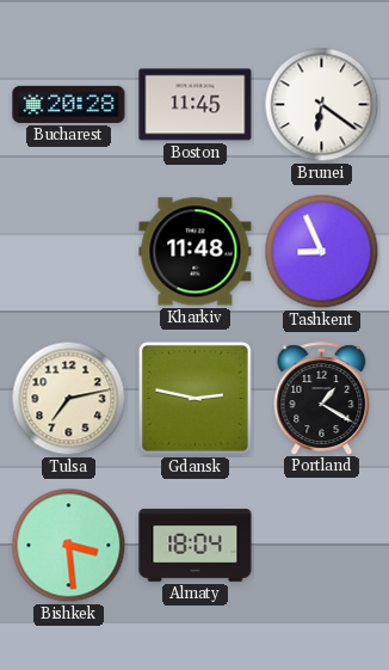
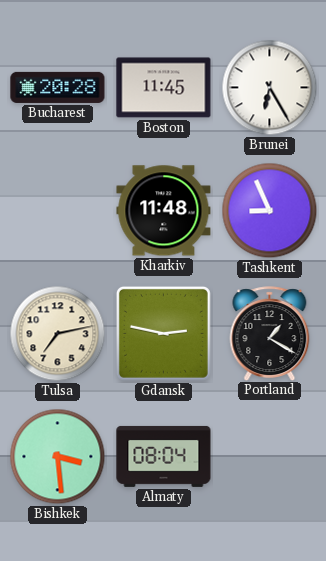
Brunei: 6:21 -> 6:25
Almaty: 18:04 -> 08:04
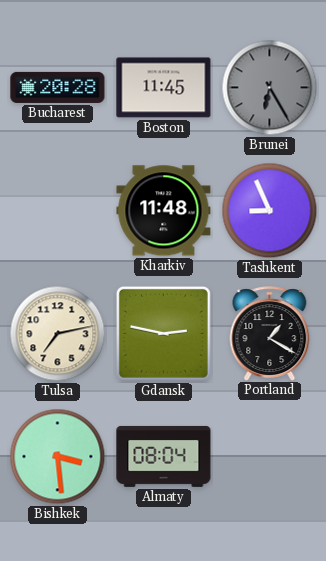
Brunei dial: white -> grey
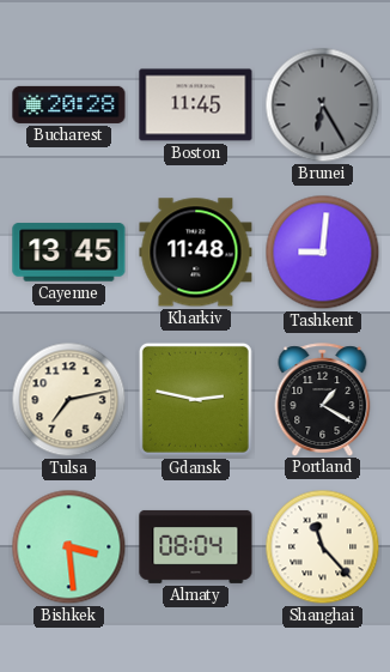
Cayenne: none -> 13:45
Tashkent: 8:56 -> 9:01
Shanghai: none -> 11:23
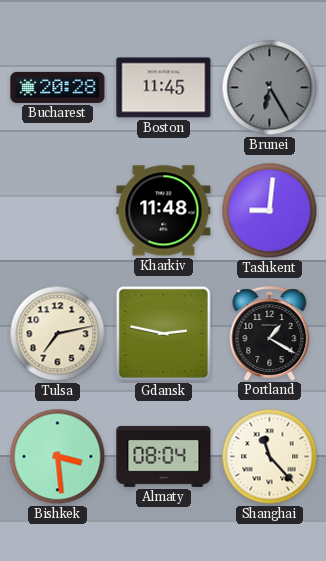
Cayenne: 13:45 -> none
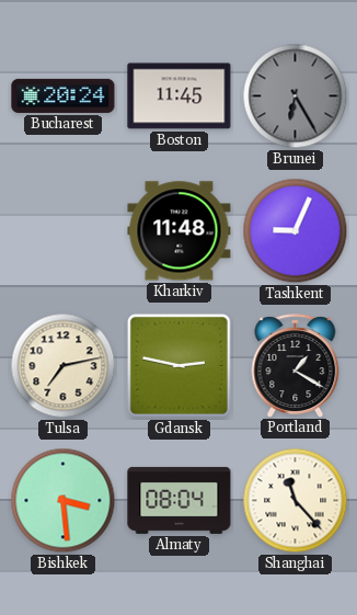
Bucharest: 20:28 -> 20:24
Tashkent: 9:01 -> 9:04
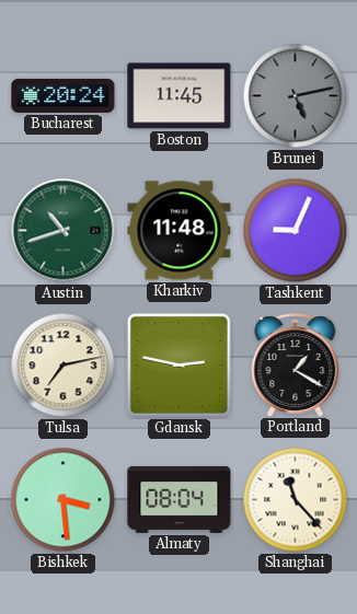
Brunei: 6:25 -> 5:13
Austin: none -> 10:42
